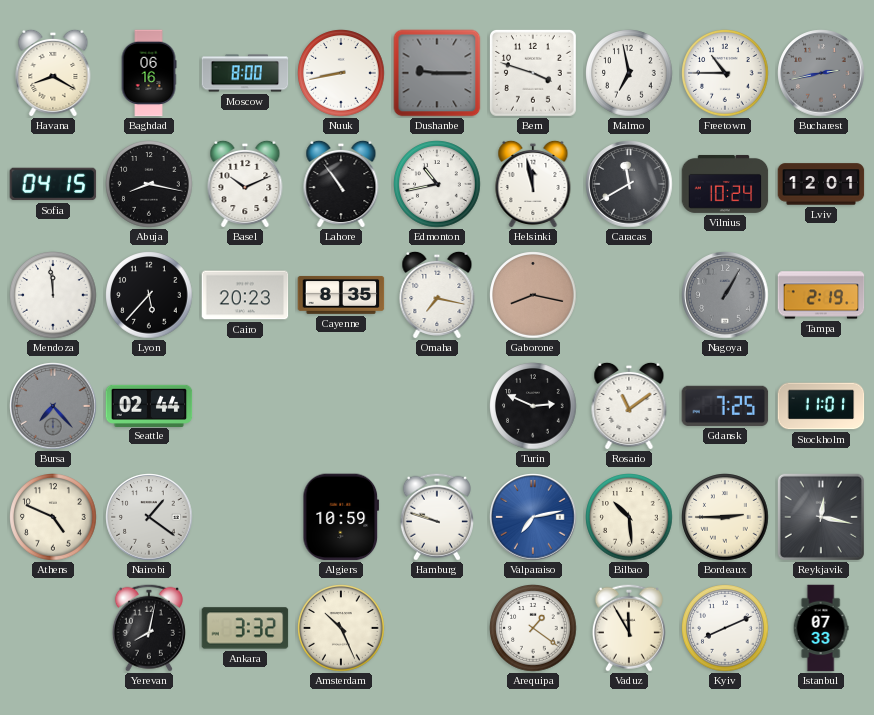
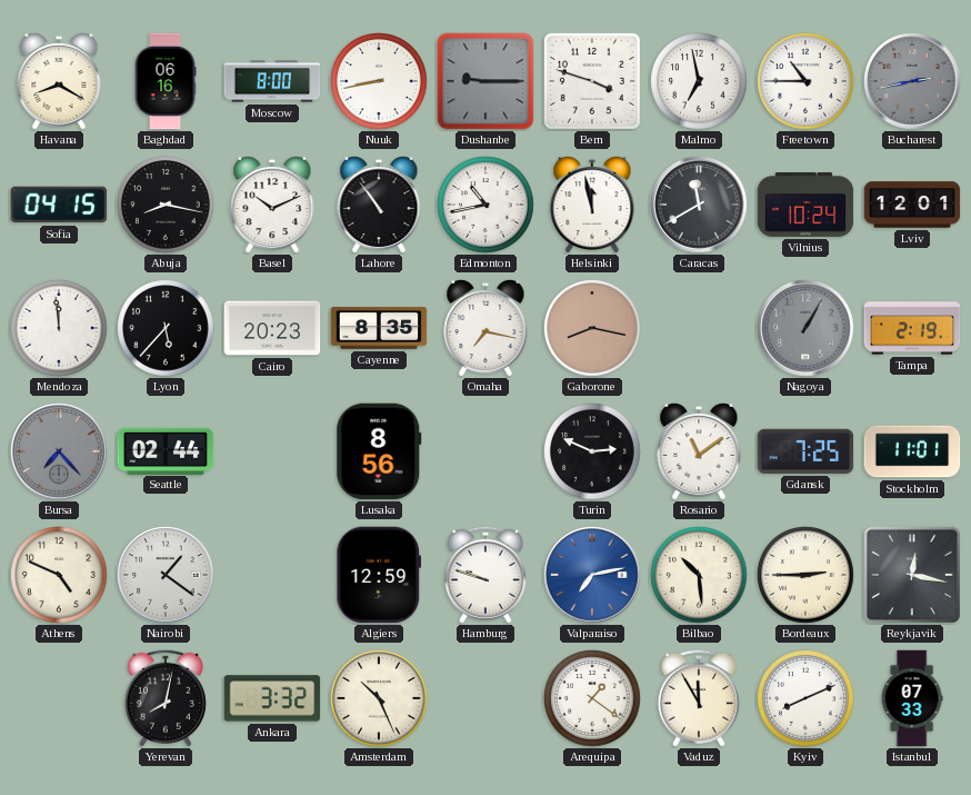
Lusaka: none -> 8:56
Algiers: 10:59 -> 12:59
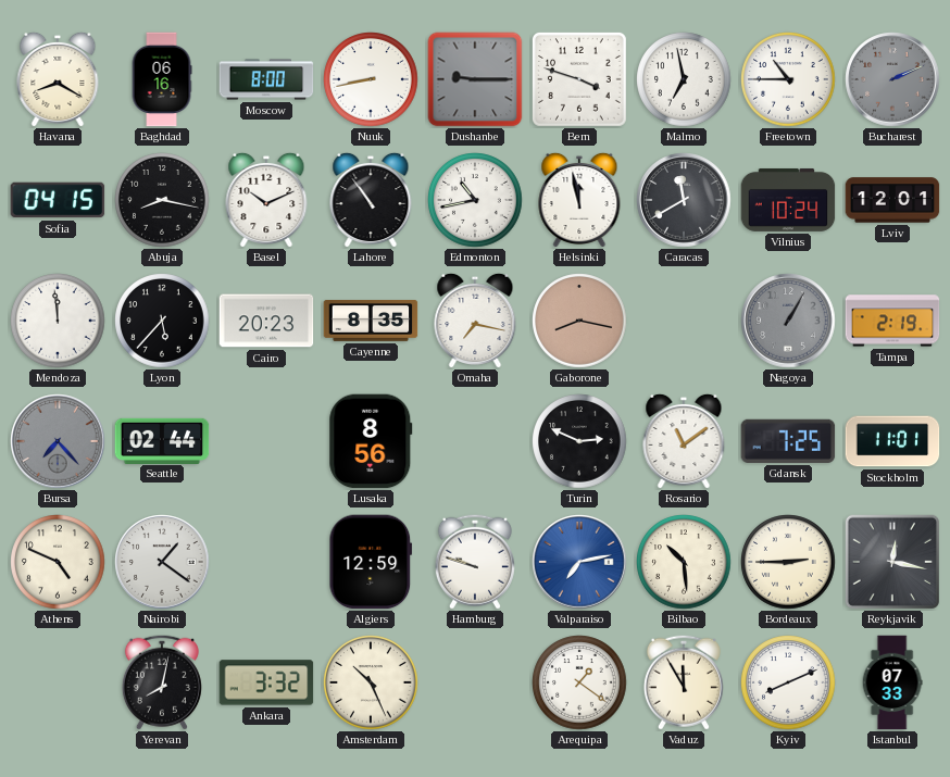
Bucharest: 2:43 -> 2:11
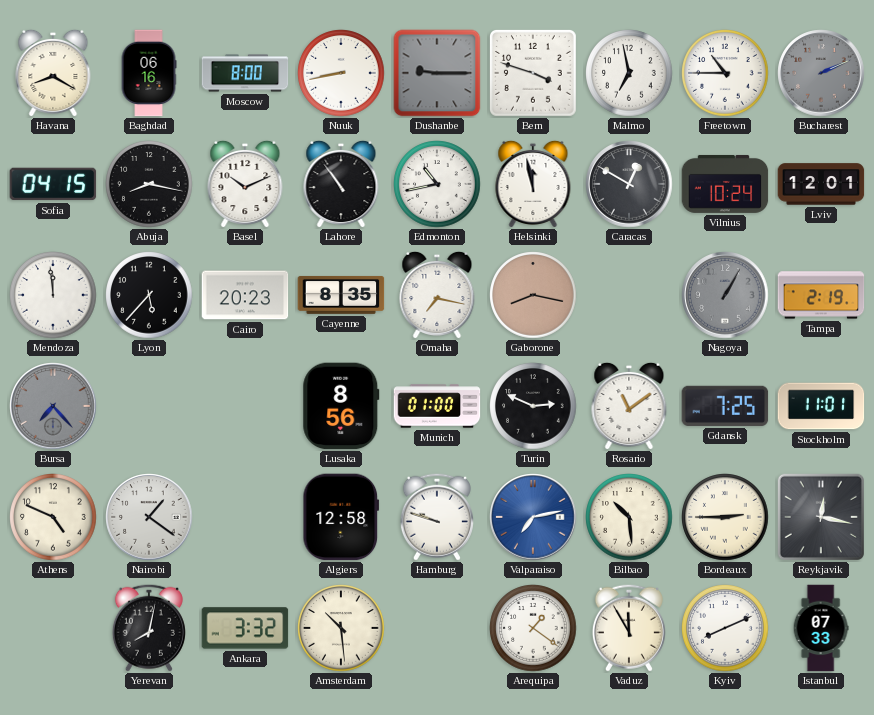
Caracas: 11:40 -> 12:50
Seattle: 02:44 -> none
Munich: none -> 01:00
Algiers: 12:59 -> 12:58
Amsterdam: 10:26 -> 10:29
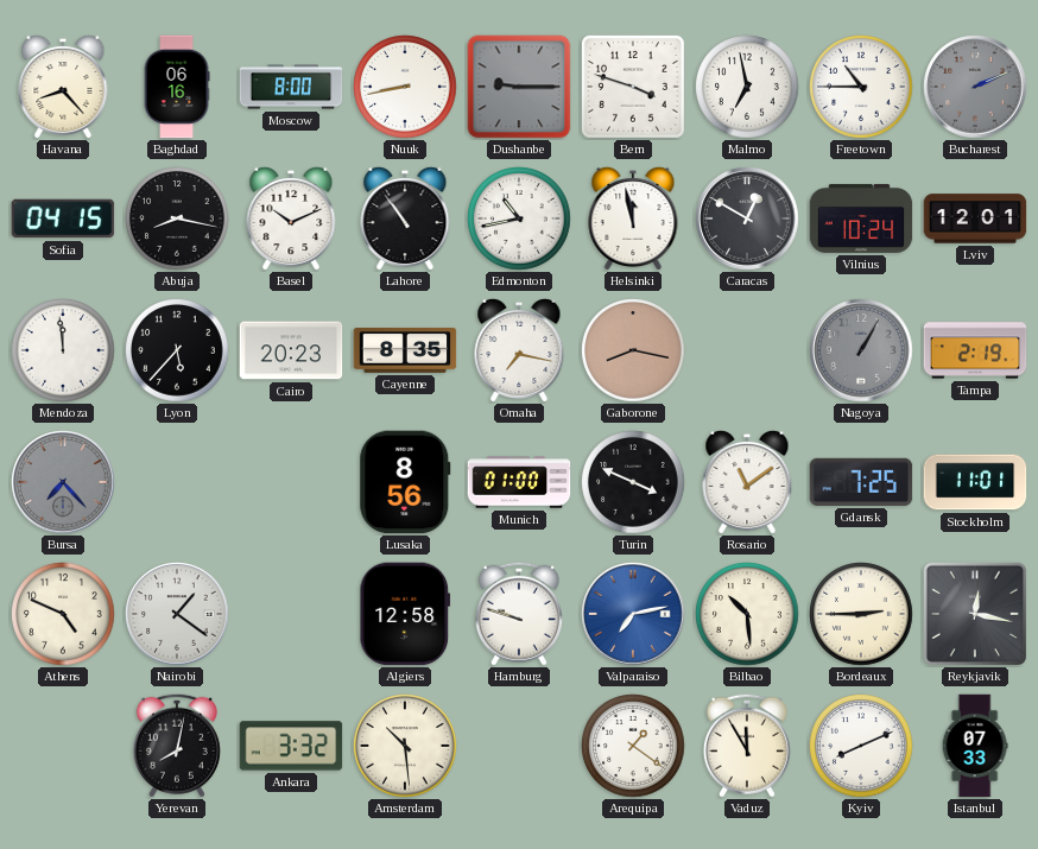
Havana: 8:20 -> 8:23
Turin: 2:49 -> 3:49
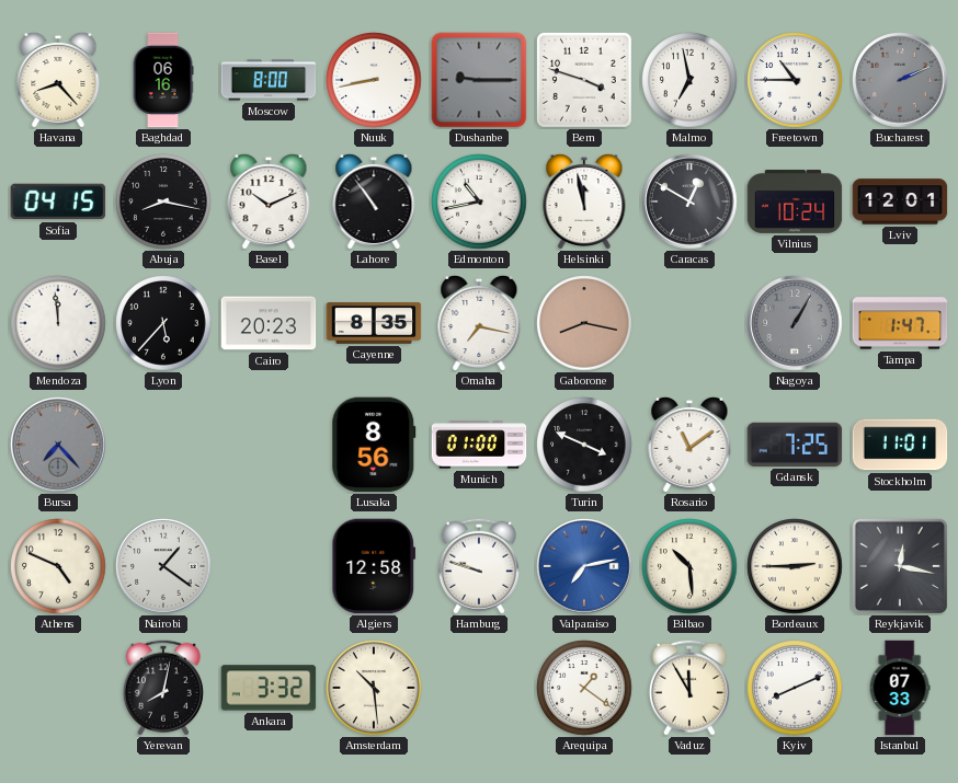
Tampa: 2:19 -> 1:47
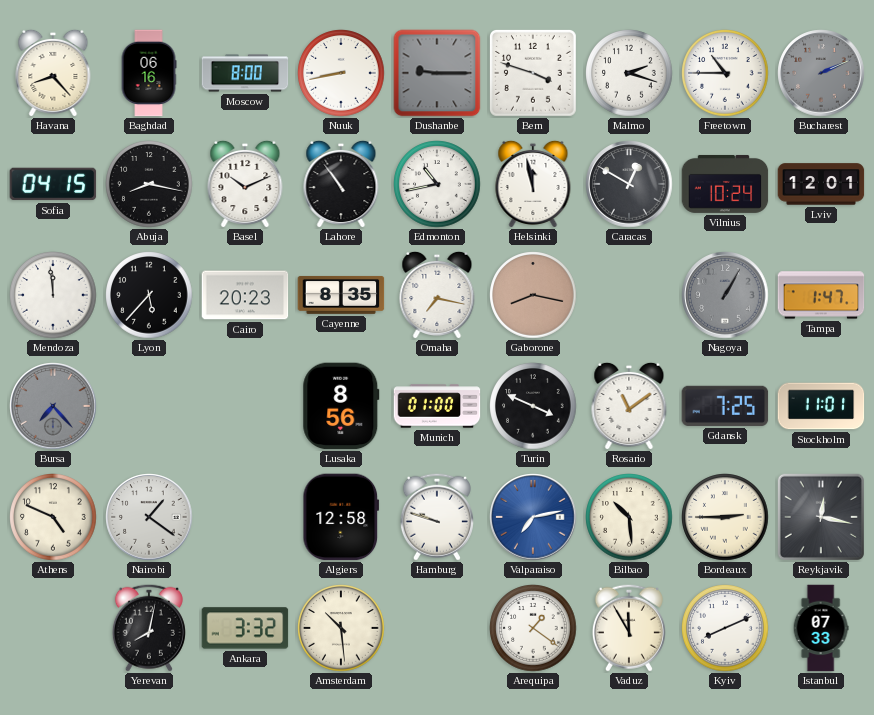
Malmo: 6:58 -> 2:18
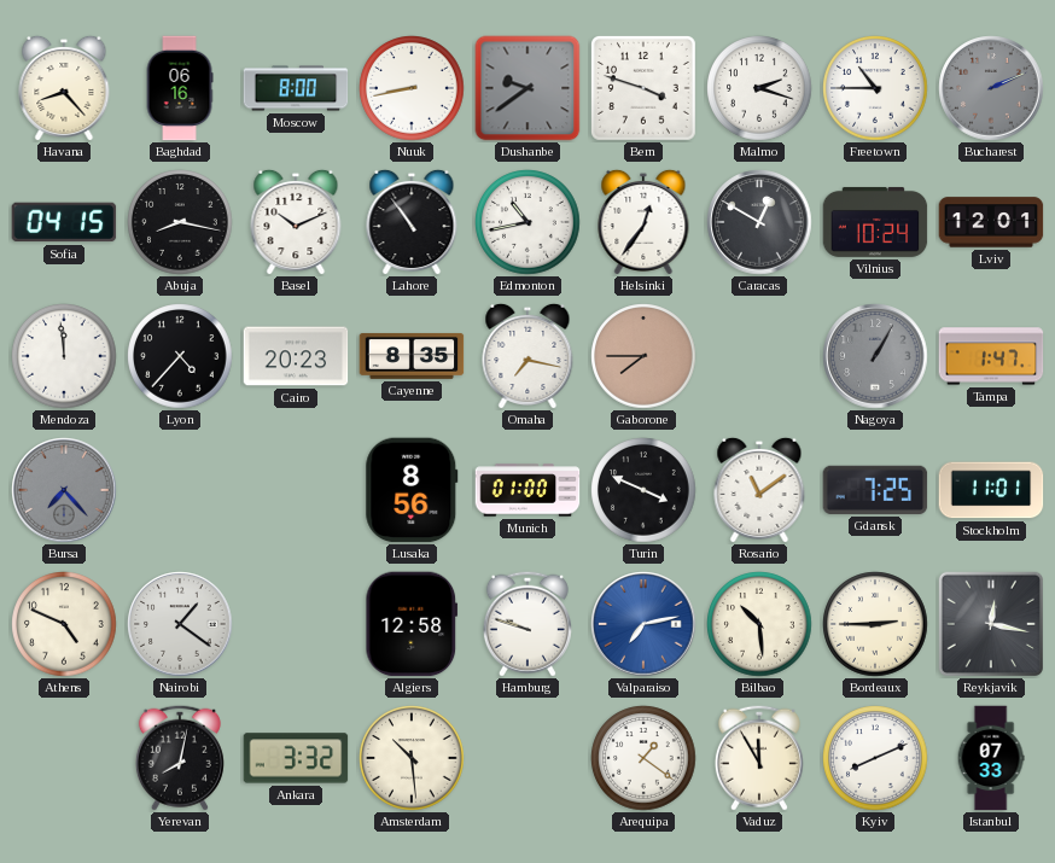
Dushanbe: 9:15 -> 9:39
Helsinki: 11:58 -> 12:36
Lyon: 5:37 -> 4:37
Gaborone: 8:17 -> 7:45
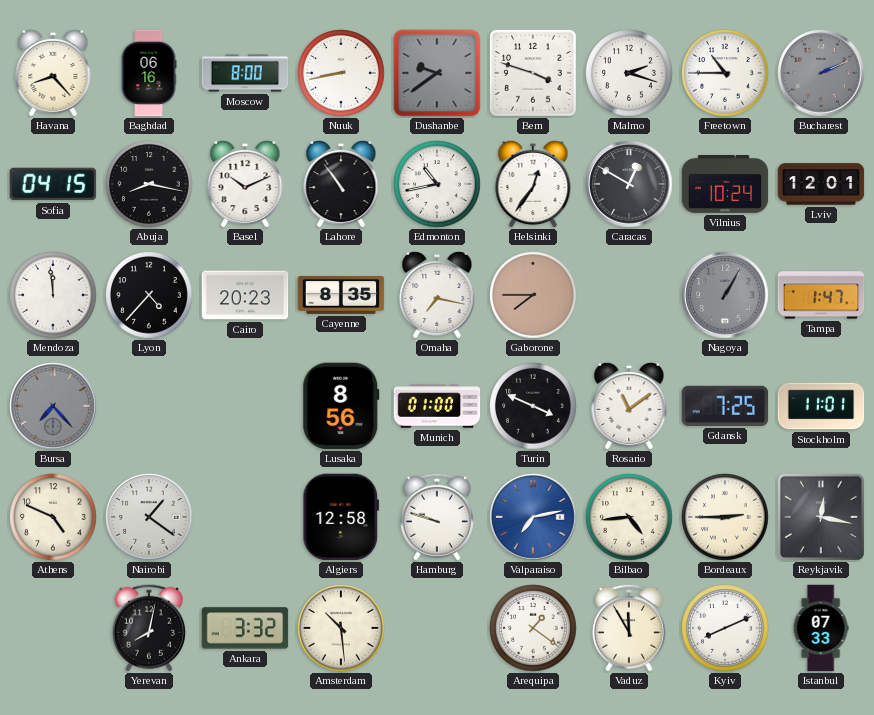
Bilbao: 10:29 -> 4:44
